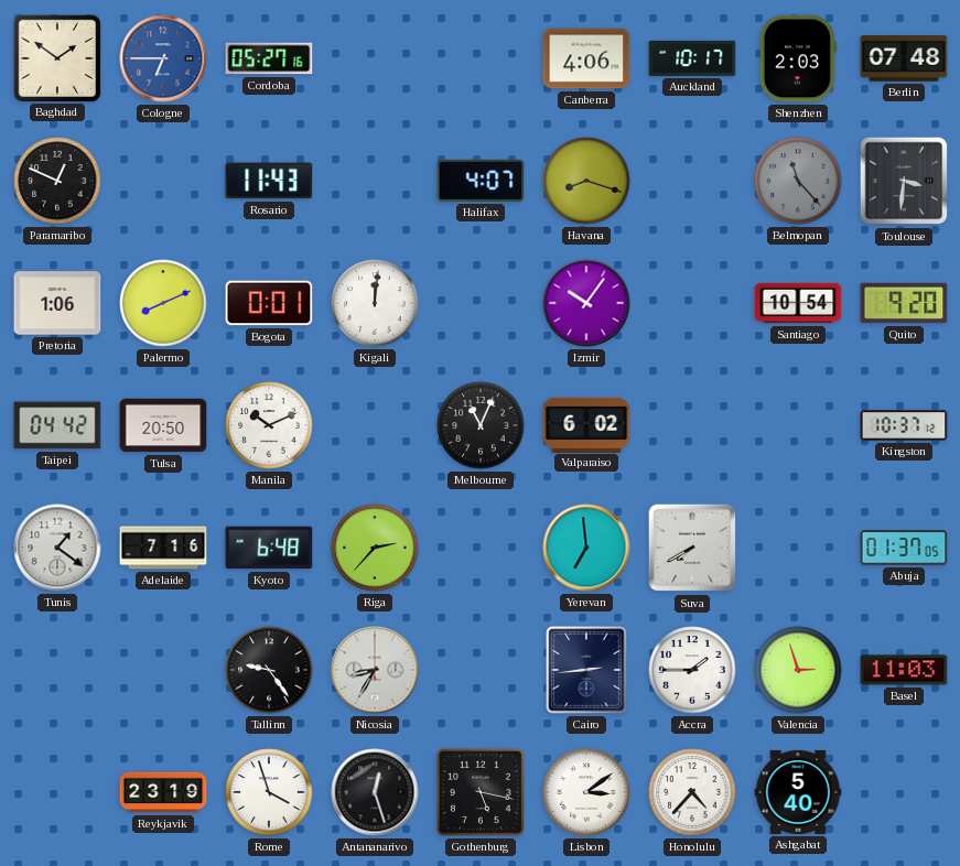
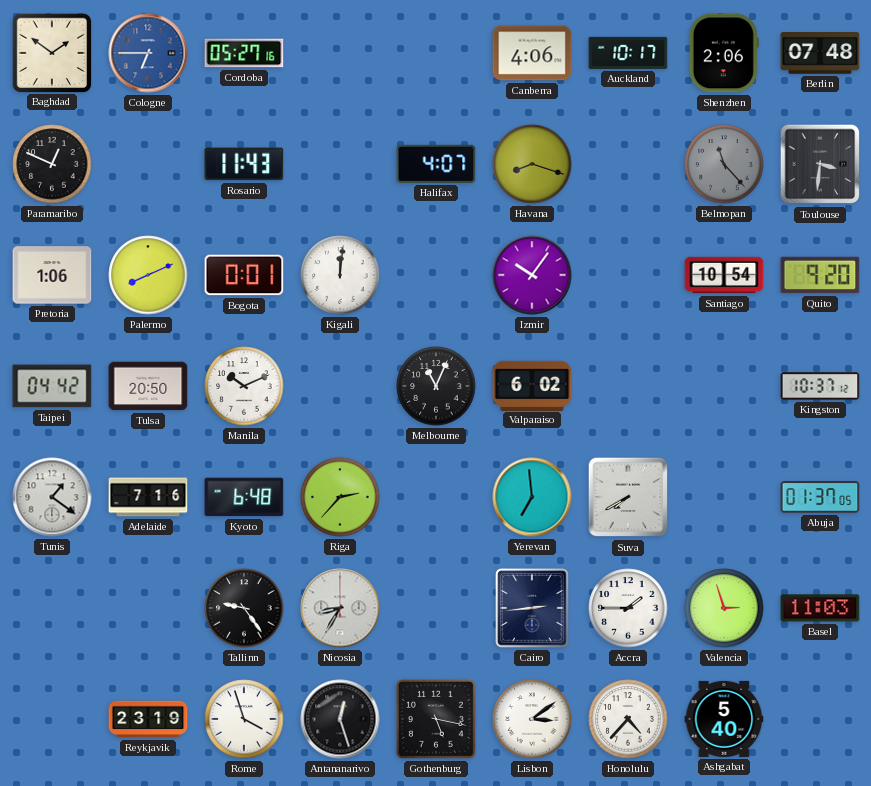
Shenzhen: 2:03 -> 2:06
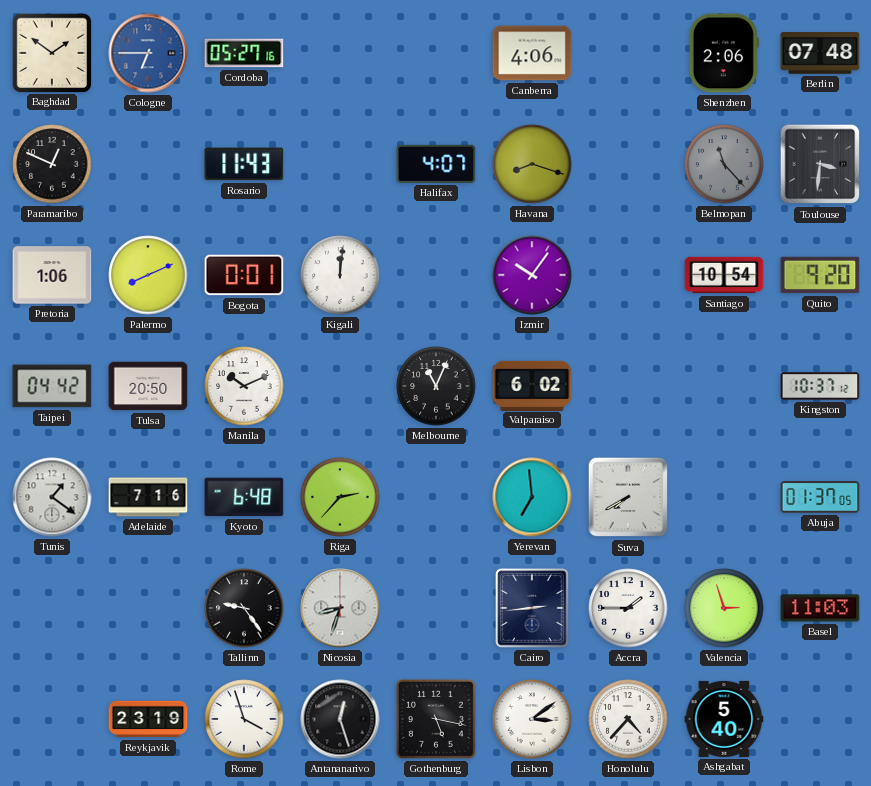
Auckland: 10:17 -> none
Nicosia: 8:35 -> 8:33
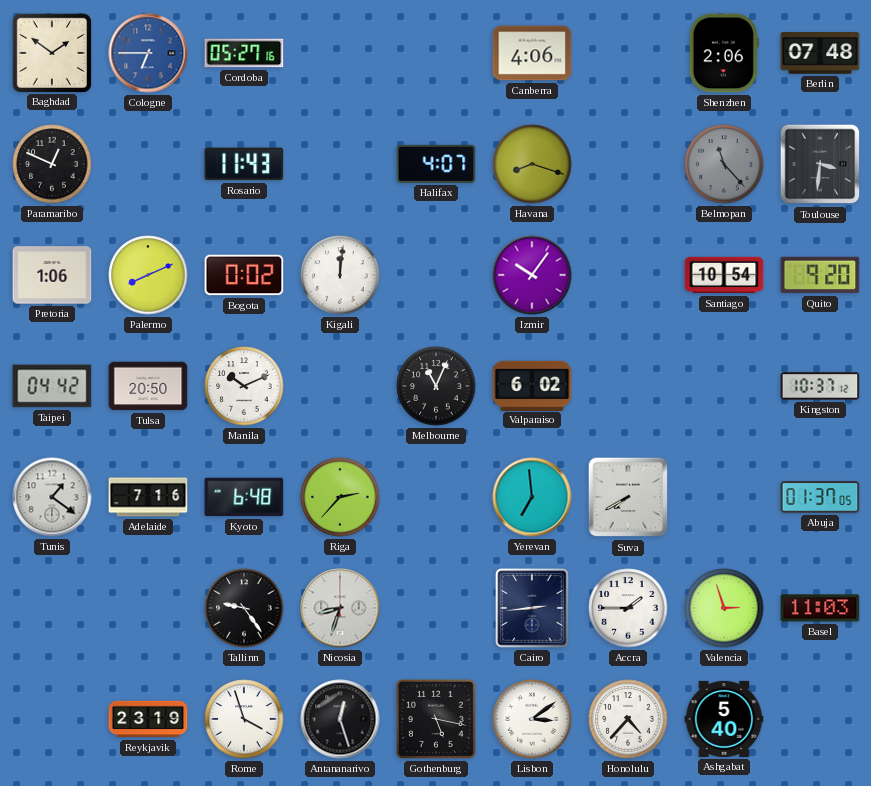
Bogota: 0:01 -> 0:02
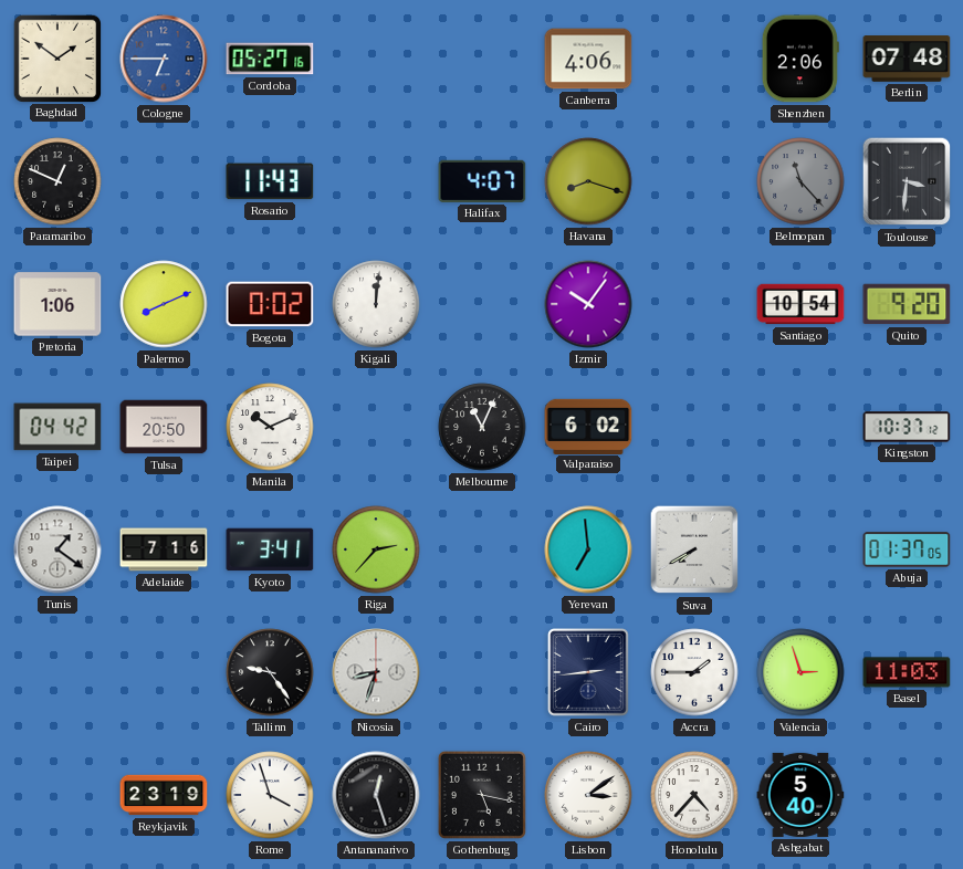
Kyoto: 6:48 -> 3:41
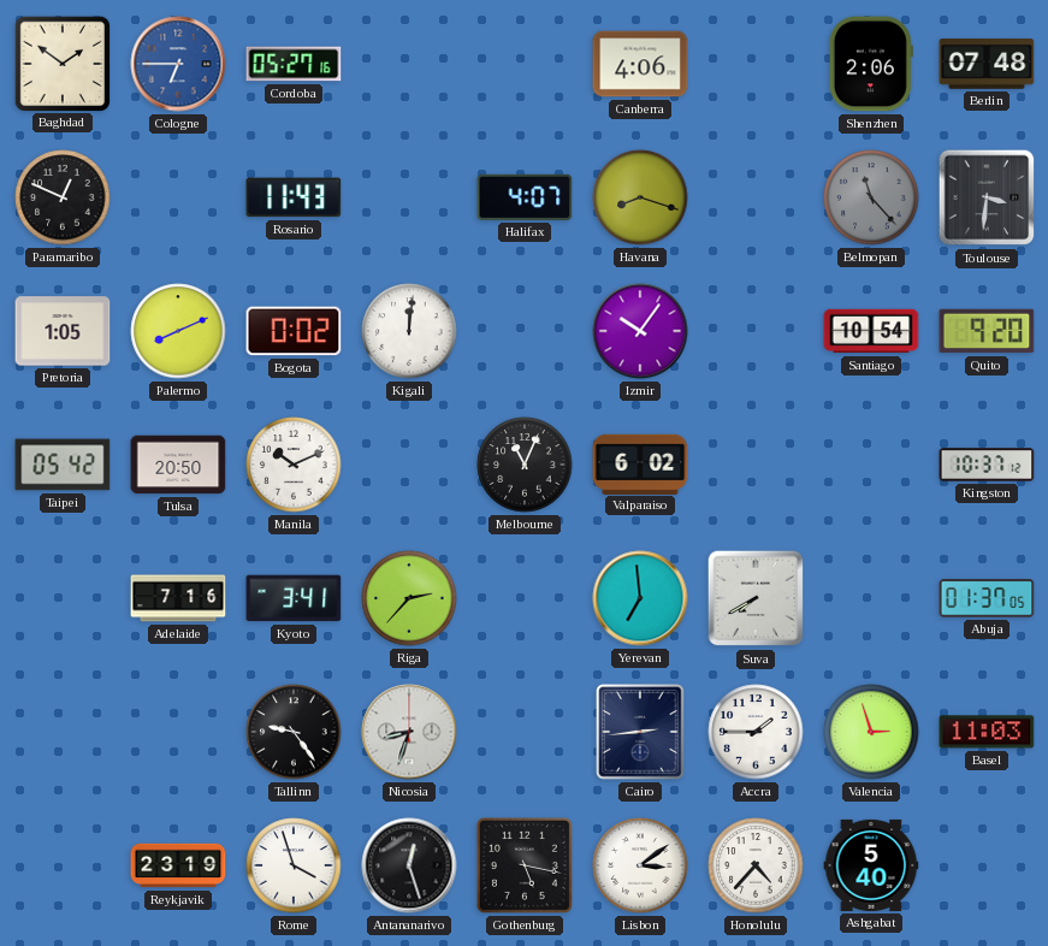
Pretoria: 1:06 -> 1:05
Taipei: 04:42 -> 05:42
Tunis: 1:21 -> none
